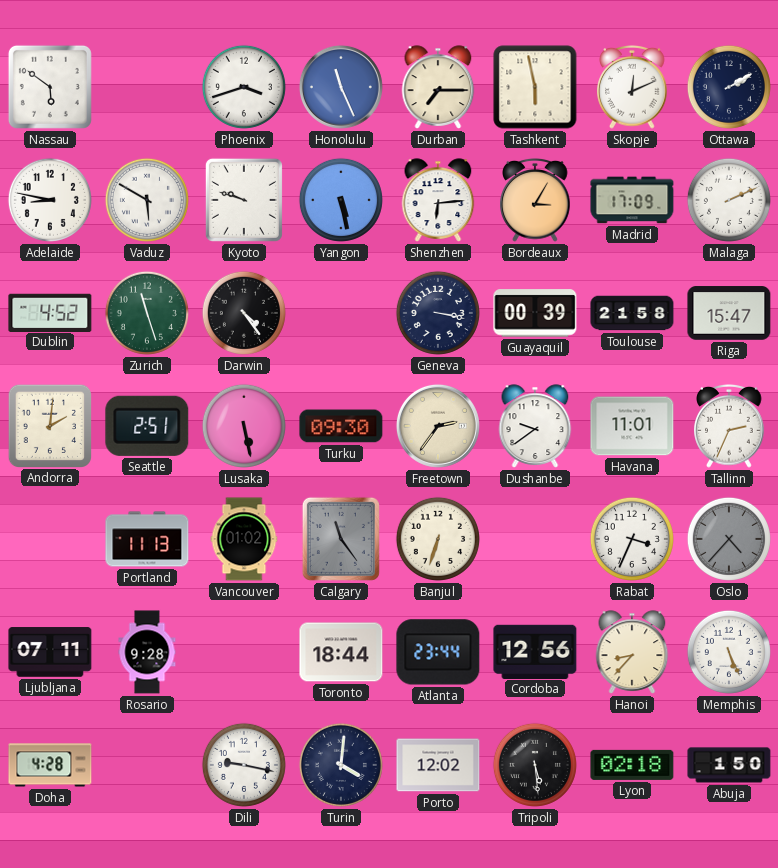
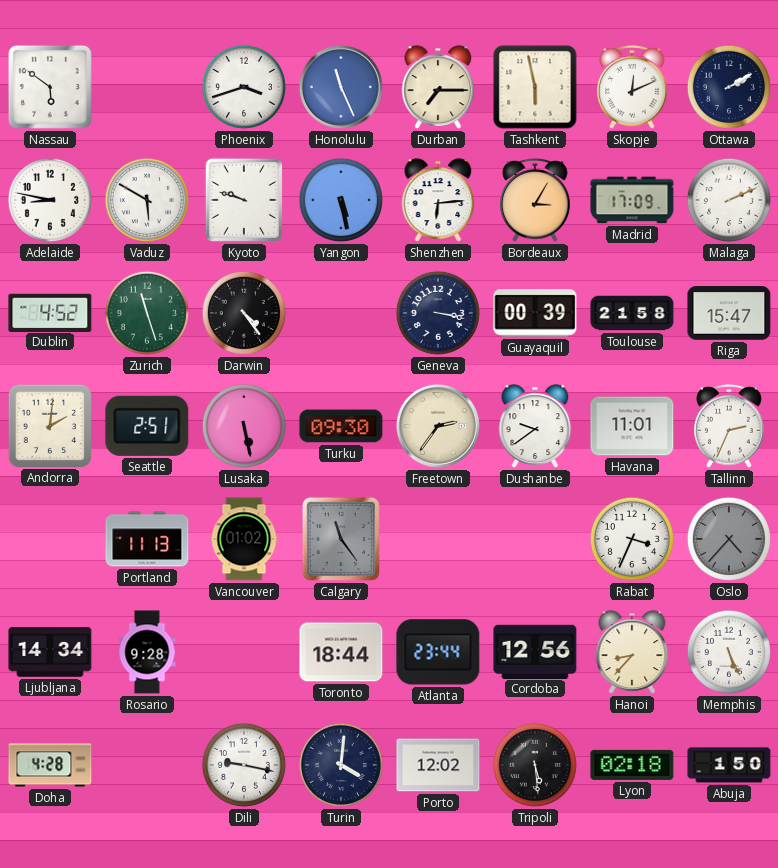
Banjul: 6:33 -> none
Ljubljana: 07:11 -> 14:34
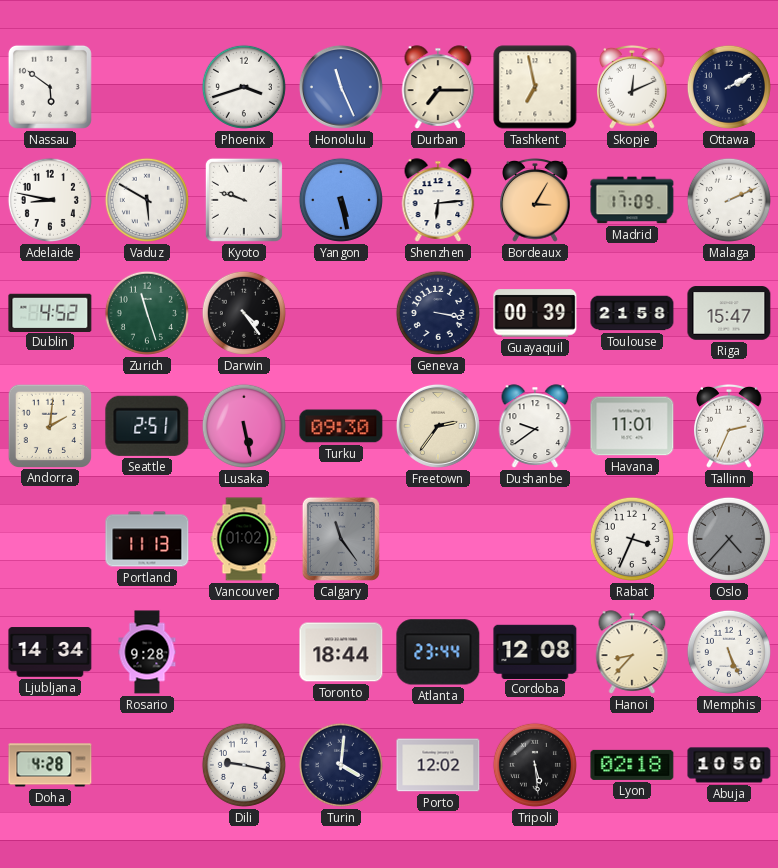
Tashkent: 5:58 -> 6:58
Cordoba: 12:56 -> 12:08
Abuja: 1:50 -> 10:50
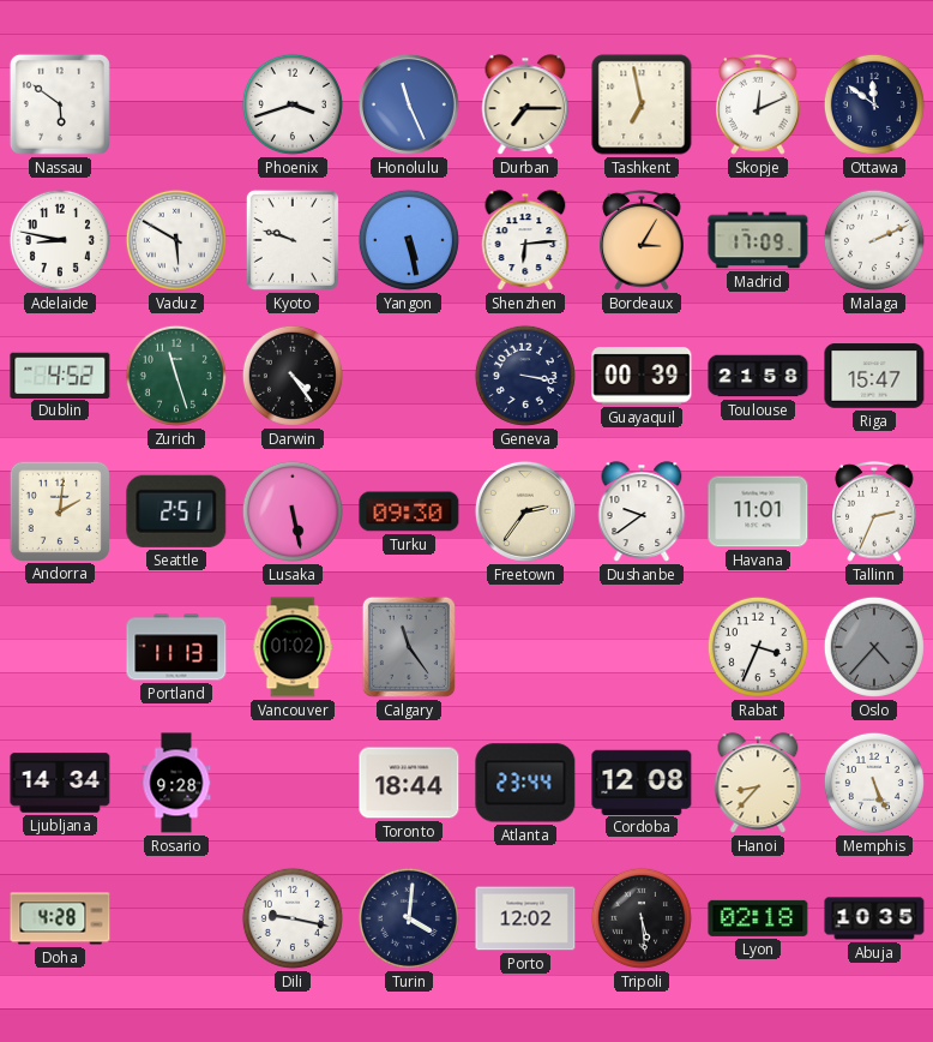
Ottawa: 2:10 -> 11:51
Abuja: 10:50 -> 10:35
